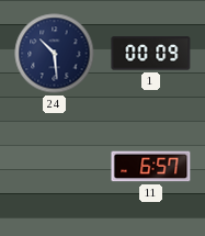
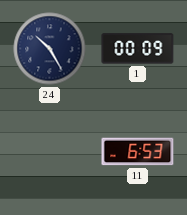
24: 10:29 -> 10:25
11: 6:57 -> 6:53
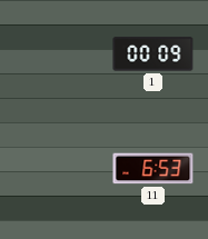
24: 10:25 -> none
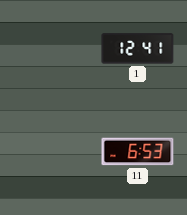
1: 00:09 -> 12:41
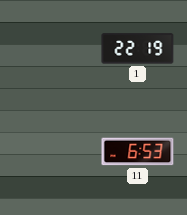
1: 12:41 -> 22:19
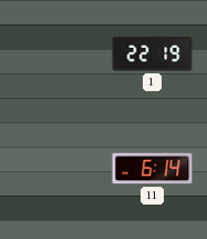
11: 6:53 -> 6:14
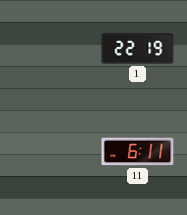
11: 6:14 -> 6:11
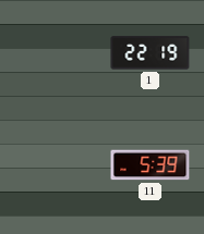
11: 6:11 -> 5:39
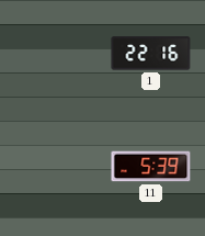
1: 22:19 -> 22:16
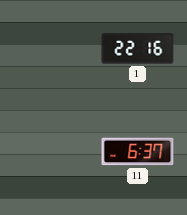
11: 5:39 -> 6:37
